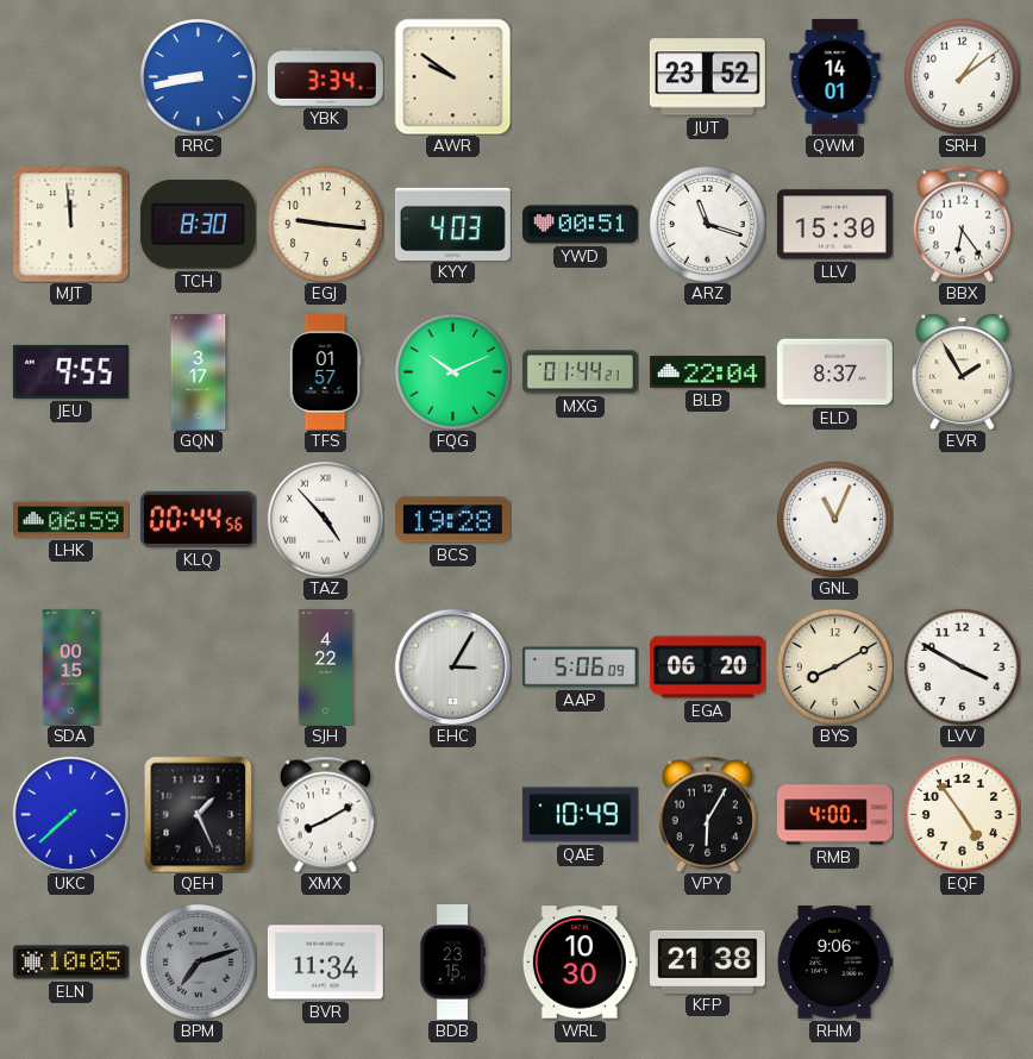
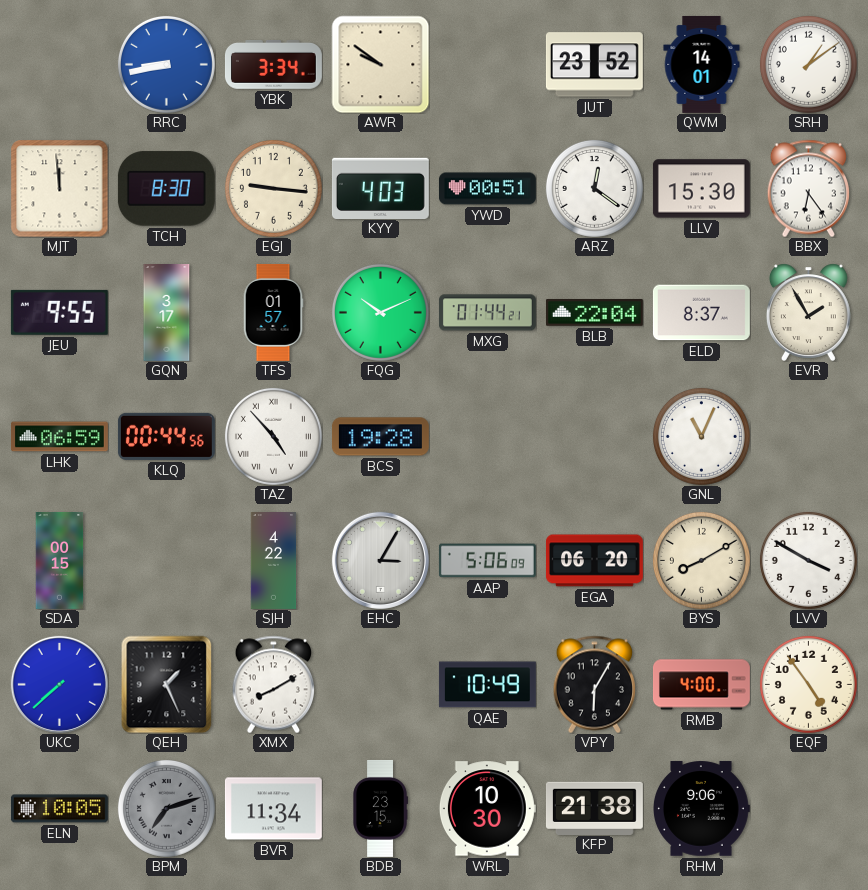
ARZ: 11:18 -> 12:21
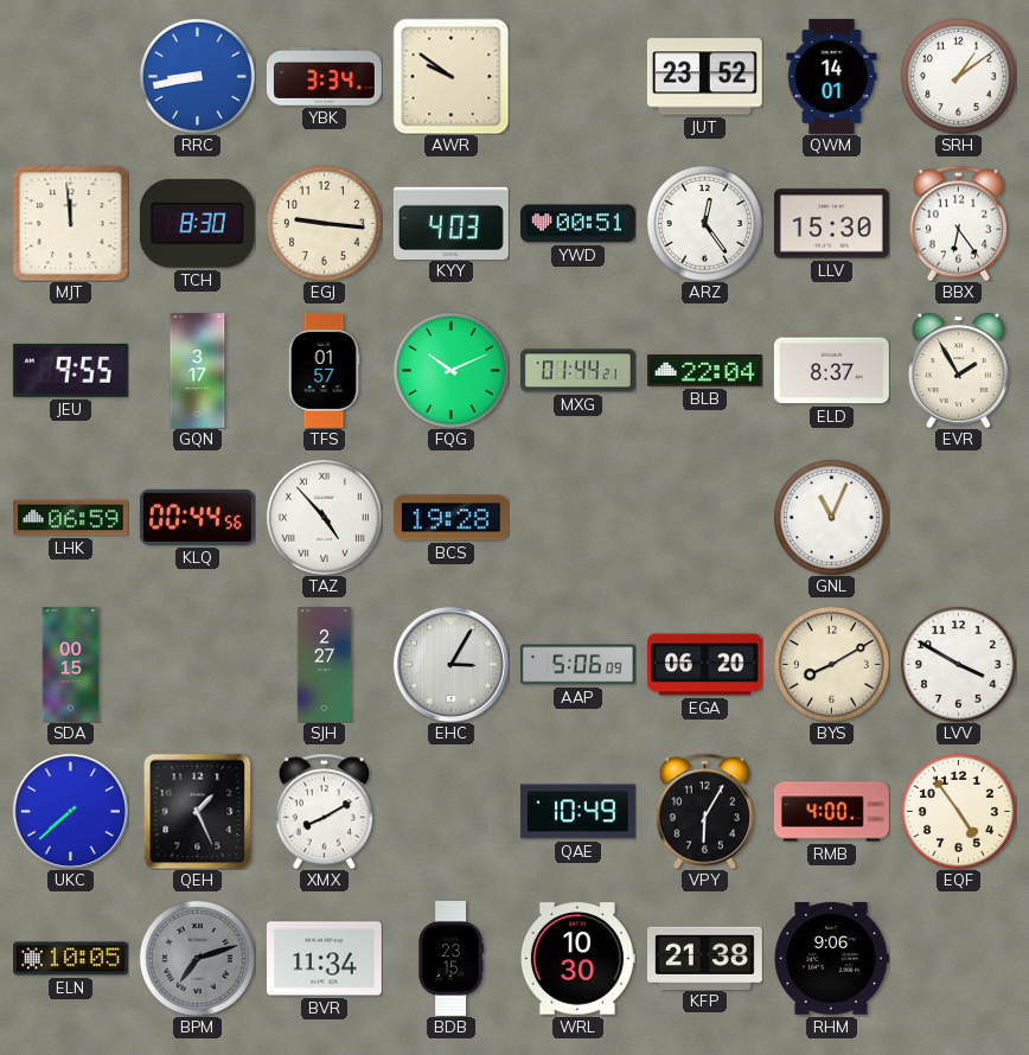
ARZ: 12:21 -> 12:24
SJH: 4:22 -> 2:27
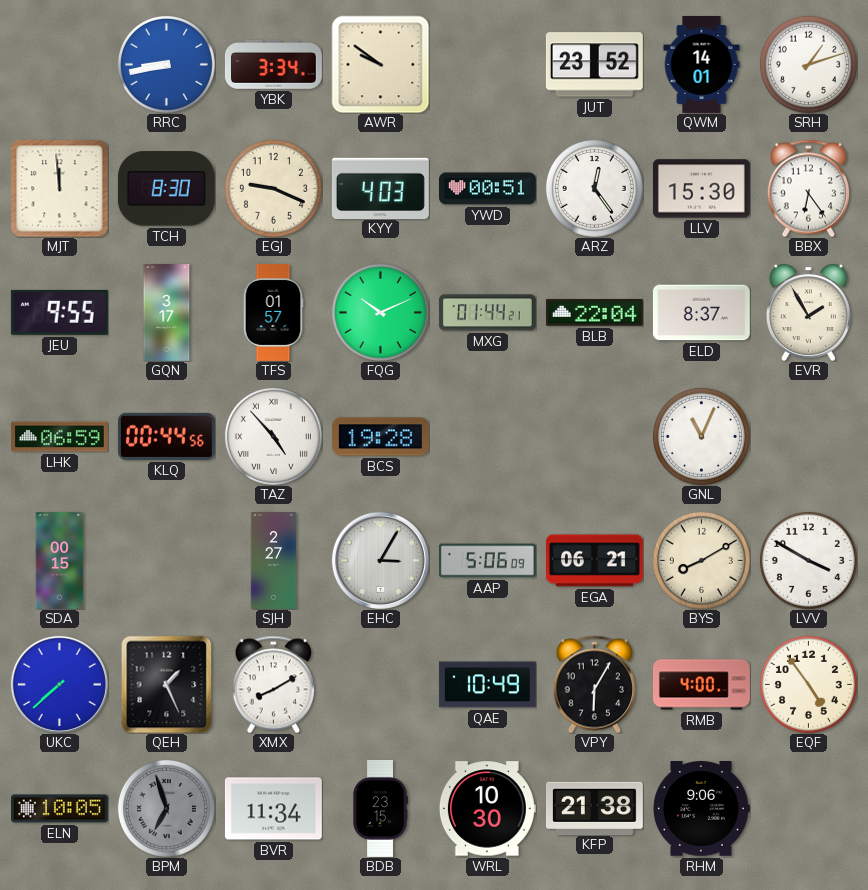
SRH: 1:09 -> 1:12
EGJ: 9:16 -> 9:19
EGA: 06:20 -> 06:21
BPM: 7:12 -> 6:57
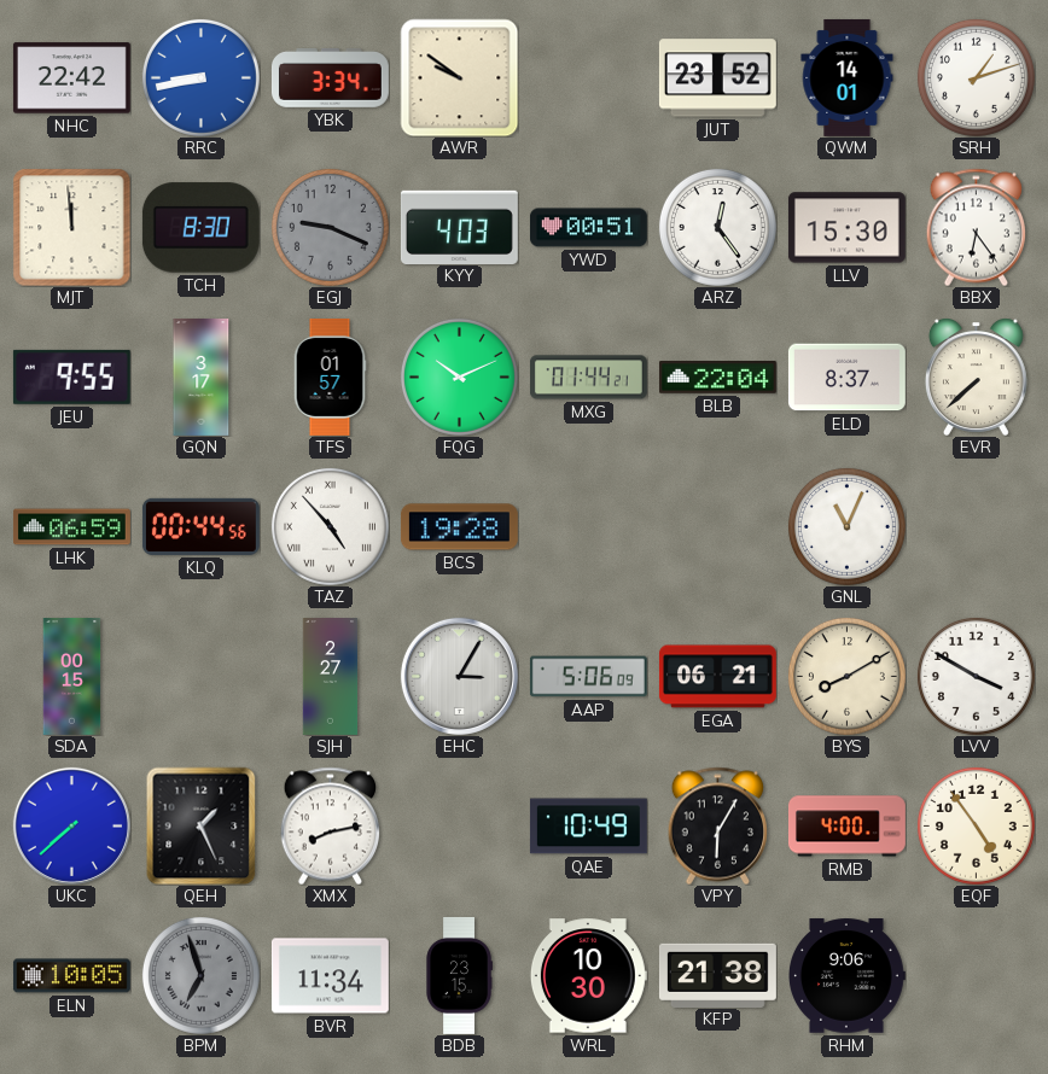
NHC: none -> 22:42
EGJ dial: cream -> grey
EVR: 1:55 -> 7:38
XMX: 8:10 -> 8:13
